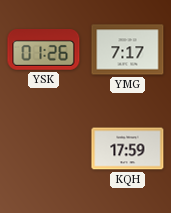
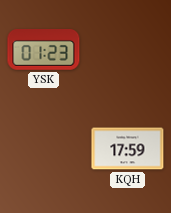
YSK: 01:26 -> 01:23
YMG: 7:17 -> none
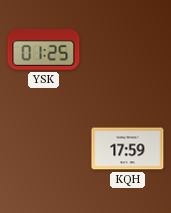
YSK: 01:23 -> 01:25
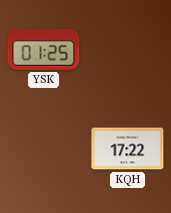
KQH: 17:59 -> 17:22
